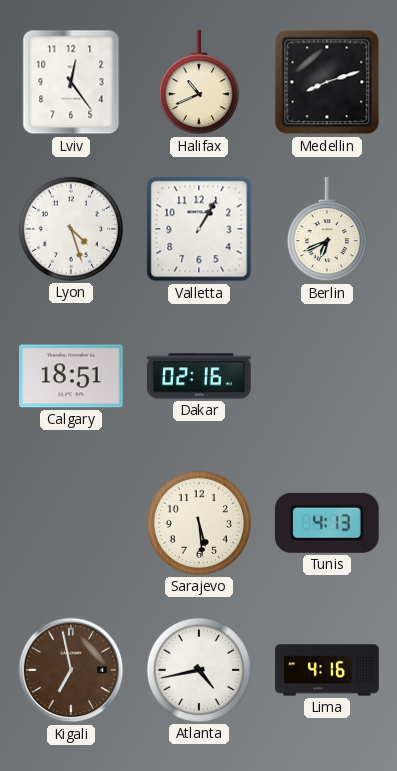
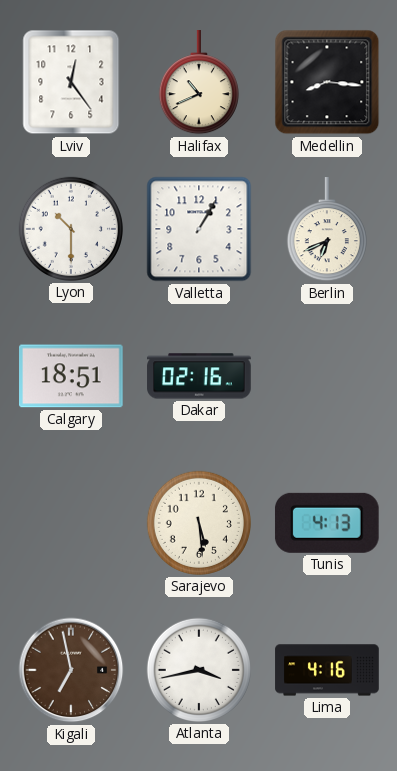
Medellin: 8:12 -> 8:16
Lyon: 4:27 -> 10:30
Atlanta: 4:43 -> 3:43
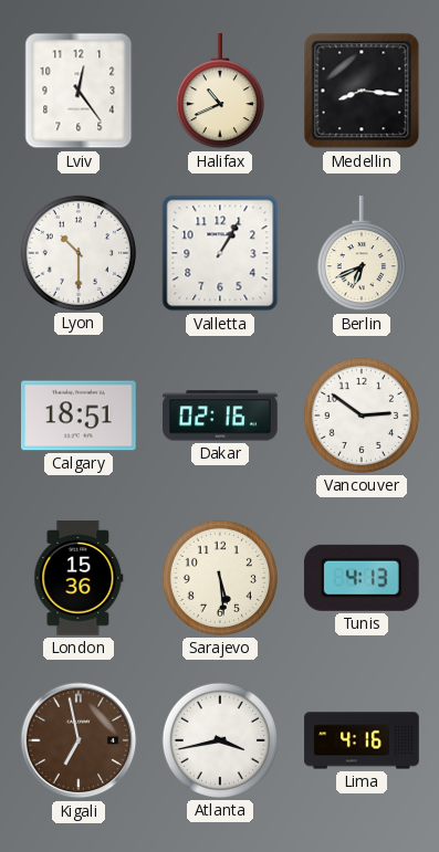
Vancouver: none -> 2:51
London: none -> 15:36
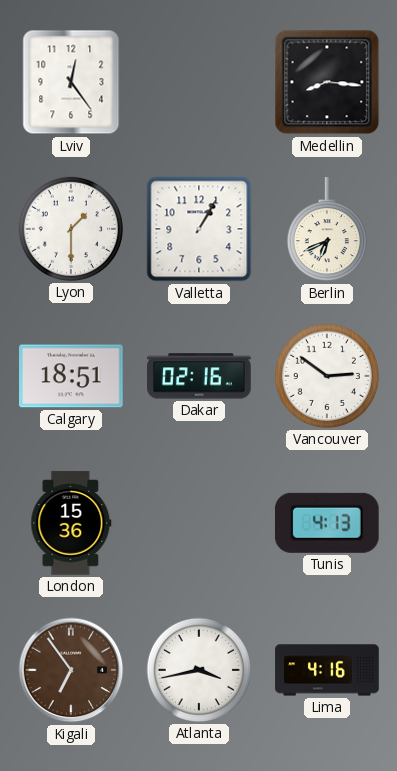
Halifax: 10:41 -> none
Lyon: 10:30 -> 1:30
Sarajevo: 5:29 -> none
Kigali: 6:58 -> 6:54
